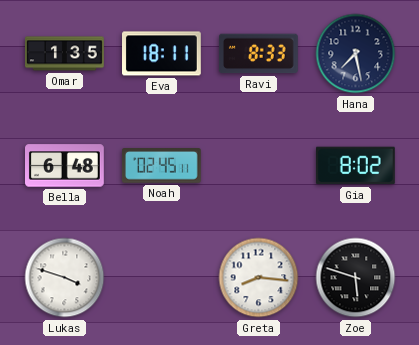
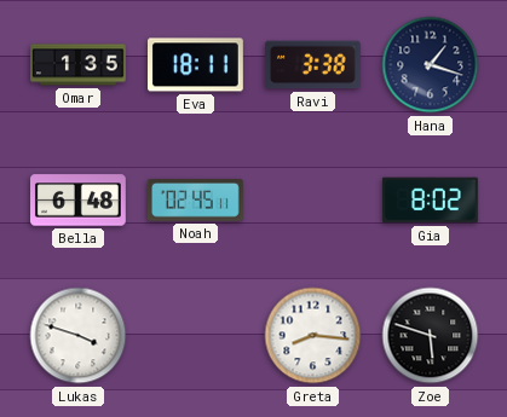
Ravi: 8:33 -> 3:38
Hana: 7:28 -> 1:18
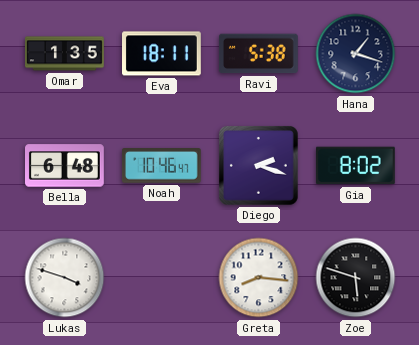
Ravi: 3:38 -> 5:38
Noah: 02:45 -> 10:46
Diego: none -> 2:18
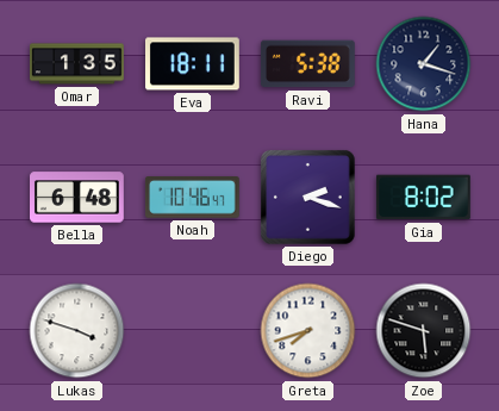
Greta: 8:16 -> 7:42
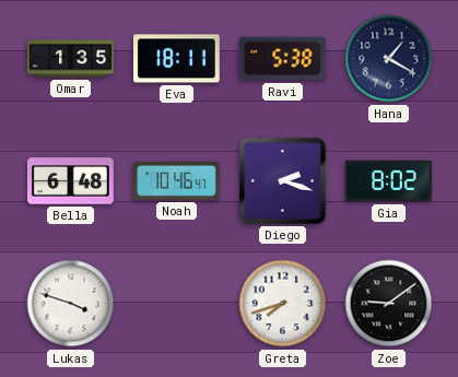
Hana: 1:18 -> 1:20
Zoe: 5:48 -> 9:09
